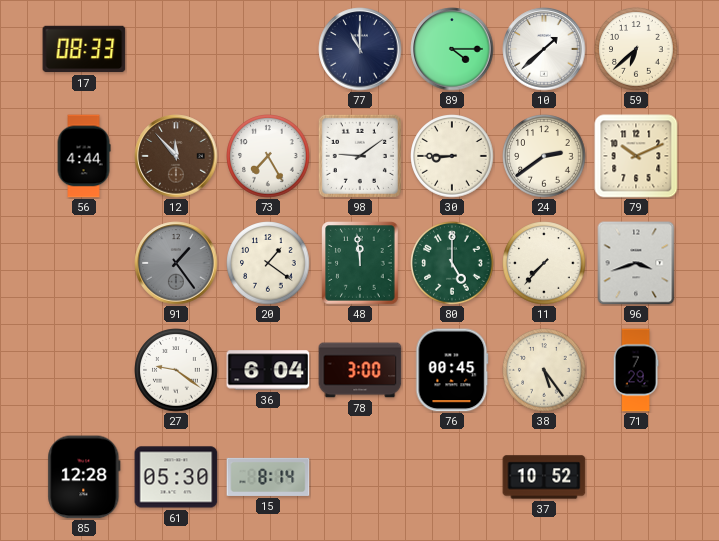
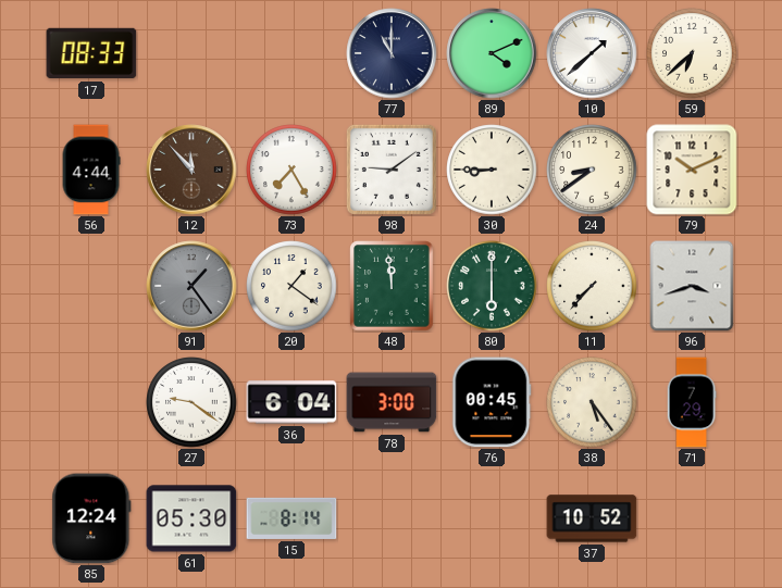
89: 4:15 -> 4:11
24: 2:39 -> 8:39
80: 5:00 -> 6:00
85: 12:28 -> 12:24
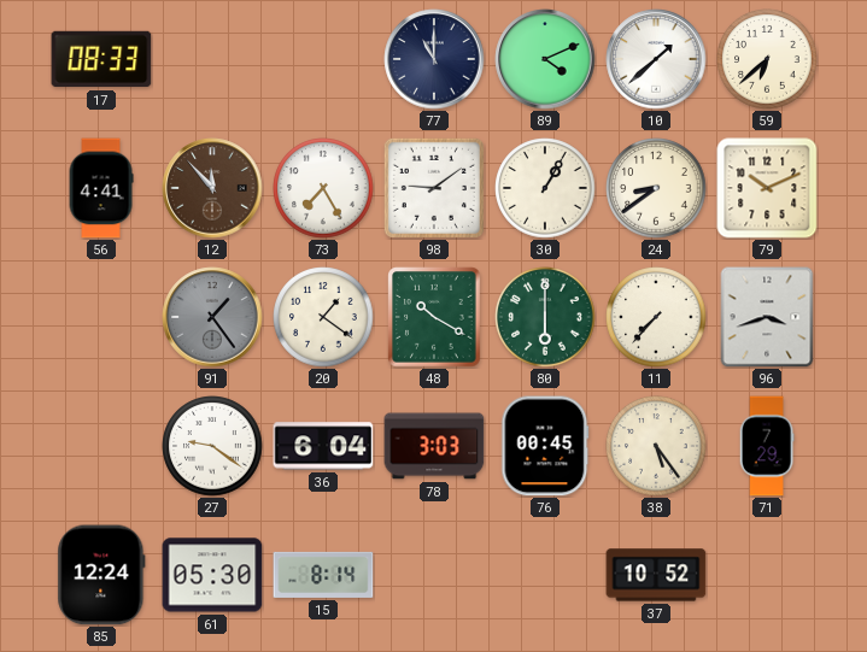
56: 4:44 -> 4:41
30: 8:45 -> 1:05
48: 11:59 -> 10:20
78: 3:00 -> 3:03
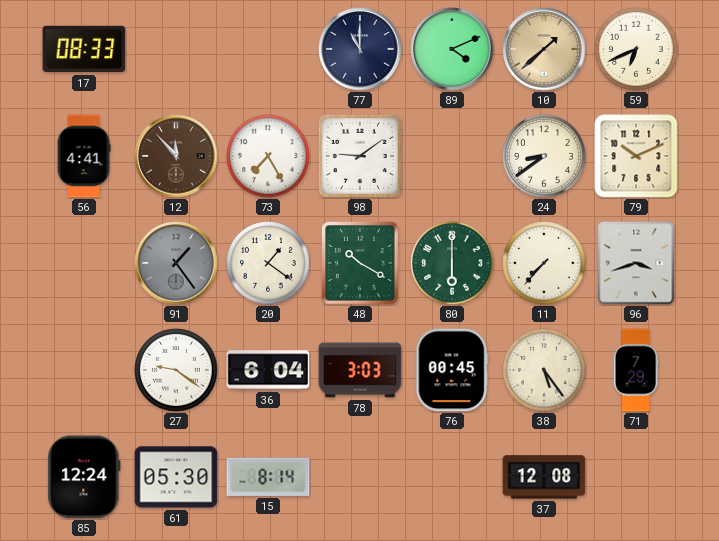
10 dial: white -> champagne
59: 6:38 -> 6:41
30: 1:05 -> none
37: 10:52 -> 12:08
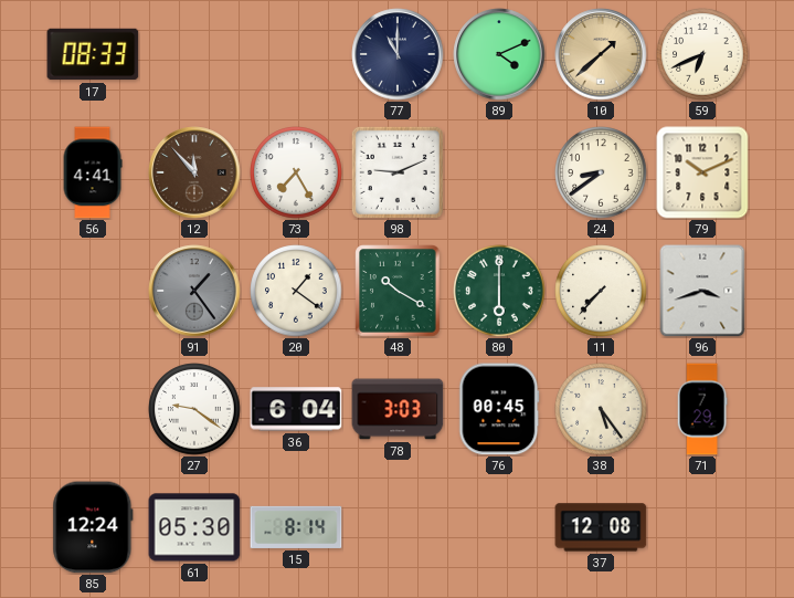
98: 9:09 -> 9:11
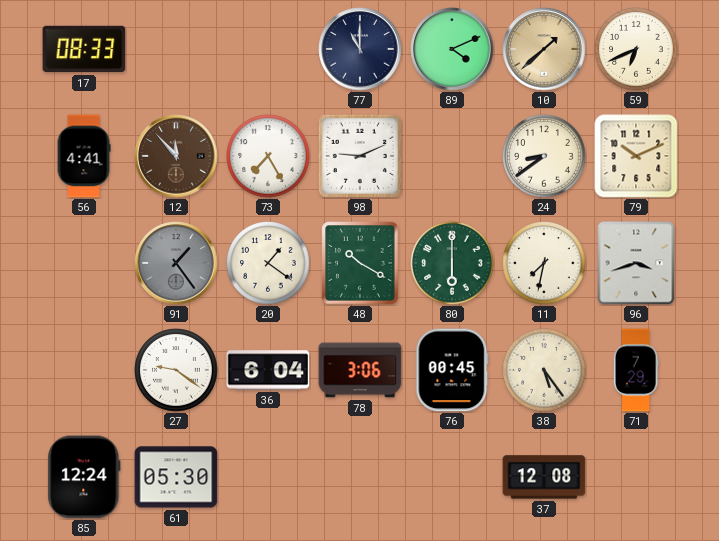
11: 7:37 -> 7:32
78: 3:03 -> 3:06
15: 8:14 -> none
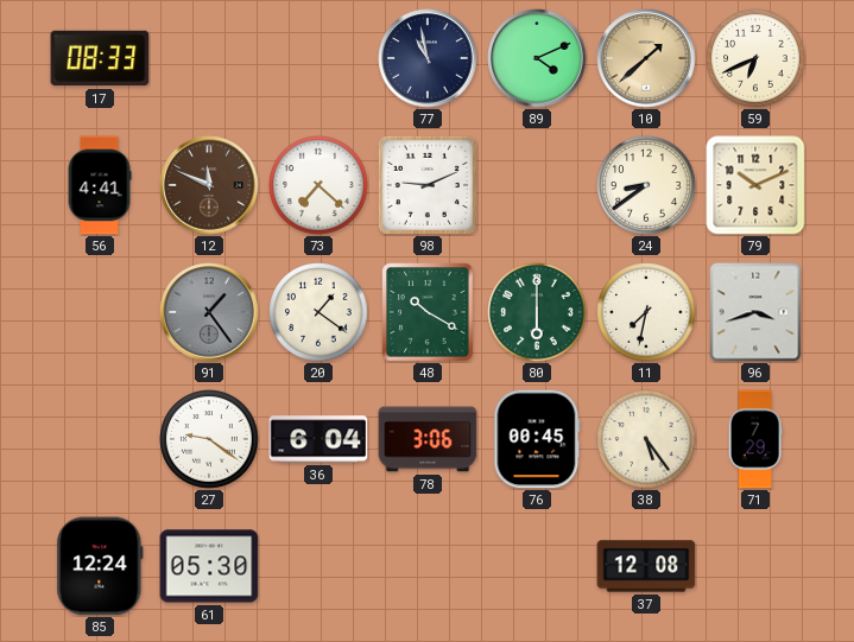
77: 11:00 -> 10:58
12: 11:53 -> 11:49
73: 7:25 -> 7:22
